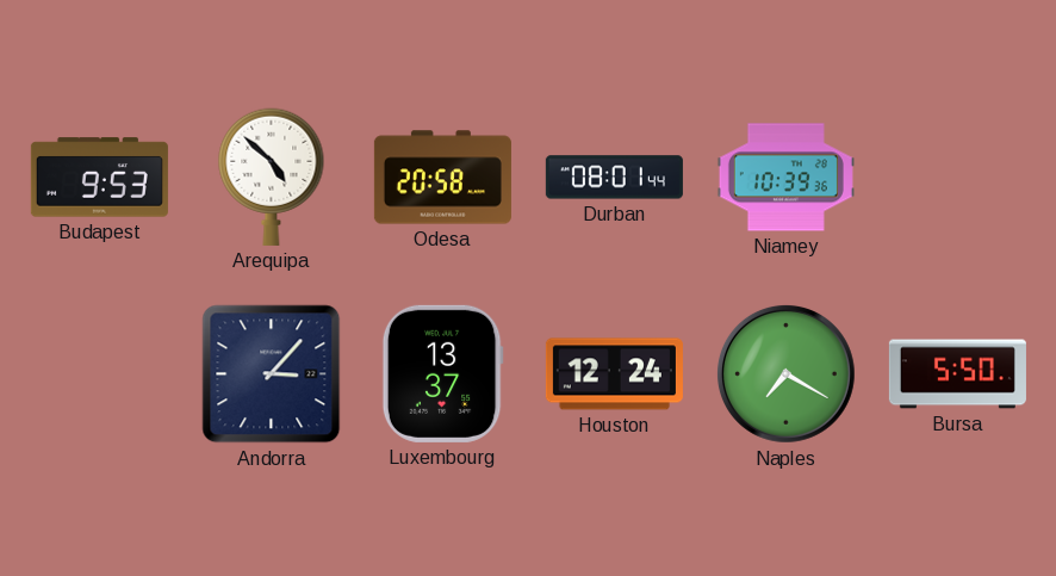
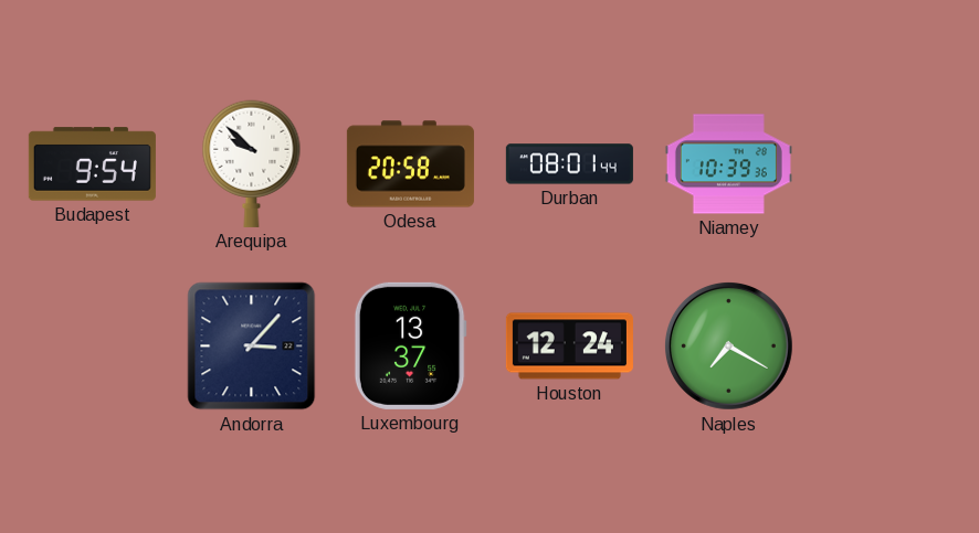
Budapest: 9:53 -> 9:54
Arequipa: 4:52 -> 9:52
Bursa: 5:50 -> none
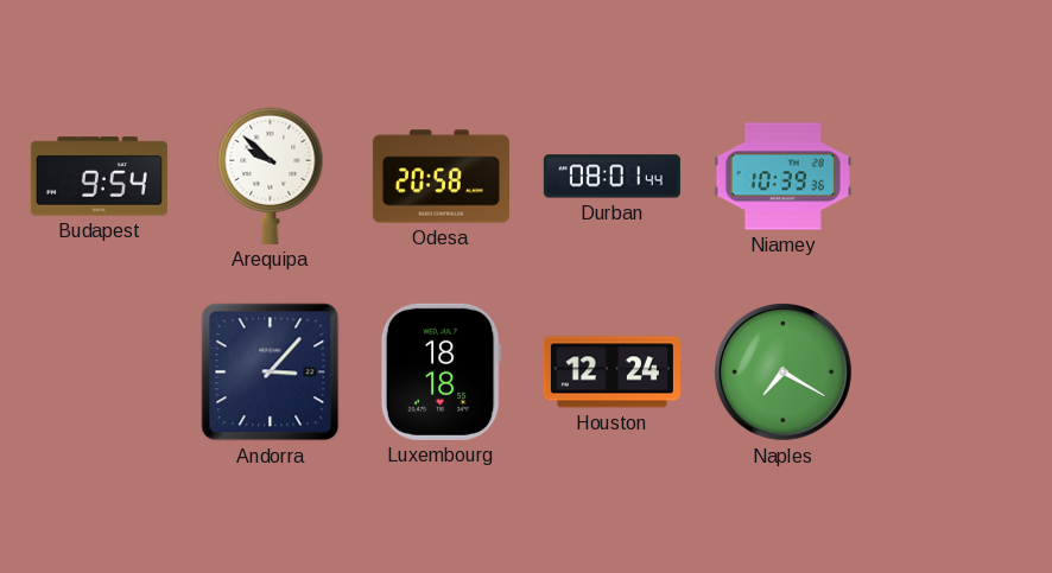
Luxembourg: 13:37 -> 18:18
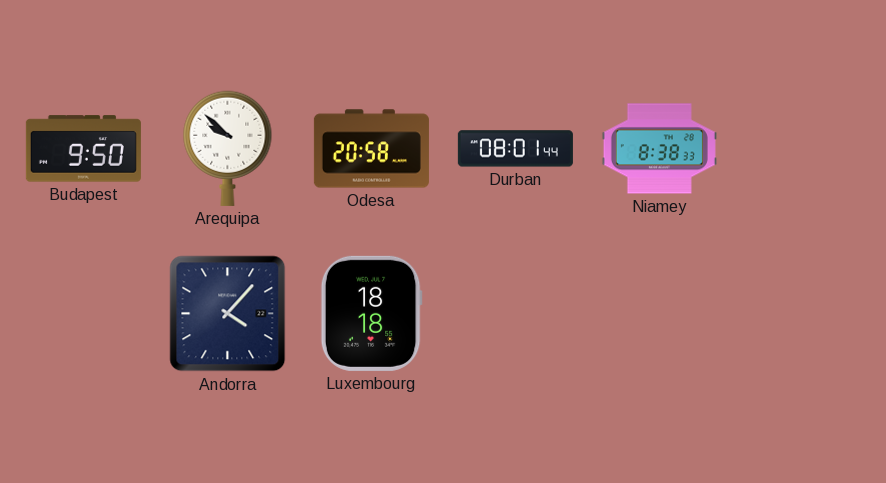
Budapest: 9:54 -> 9:50
Niamey: 10:39 -> 8:38
Andorra: 3:07 -> 4:07
Houston: 12:24 -> none
Naples: 7:20 -> none
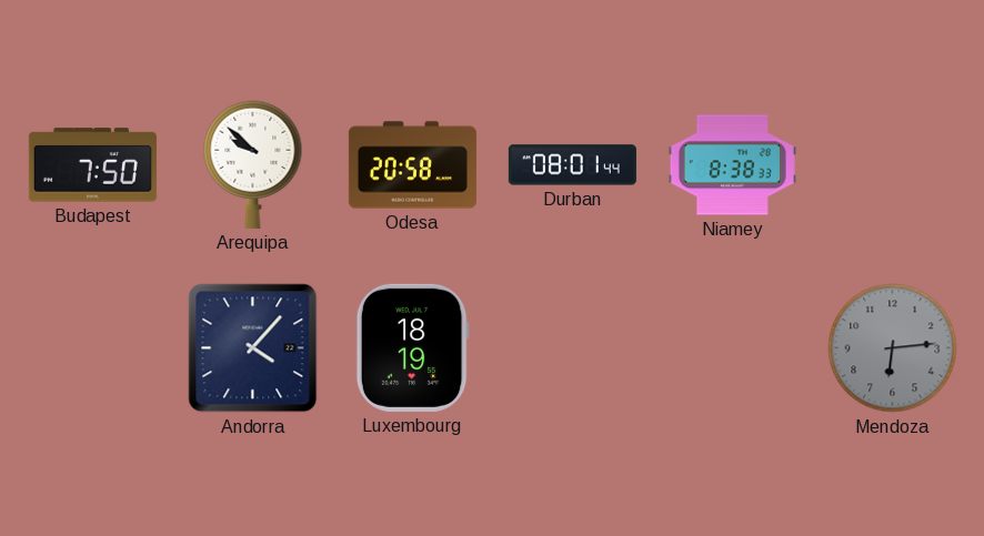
Budapest: 9:50 -> 7:50
Luxembourg: 18:18 -> 18:19
Mendoza: none -> 6:14
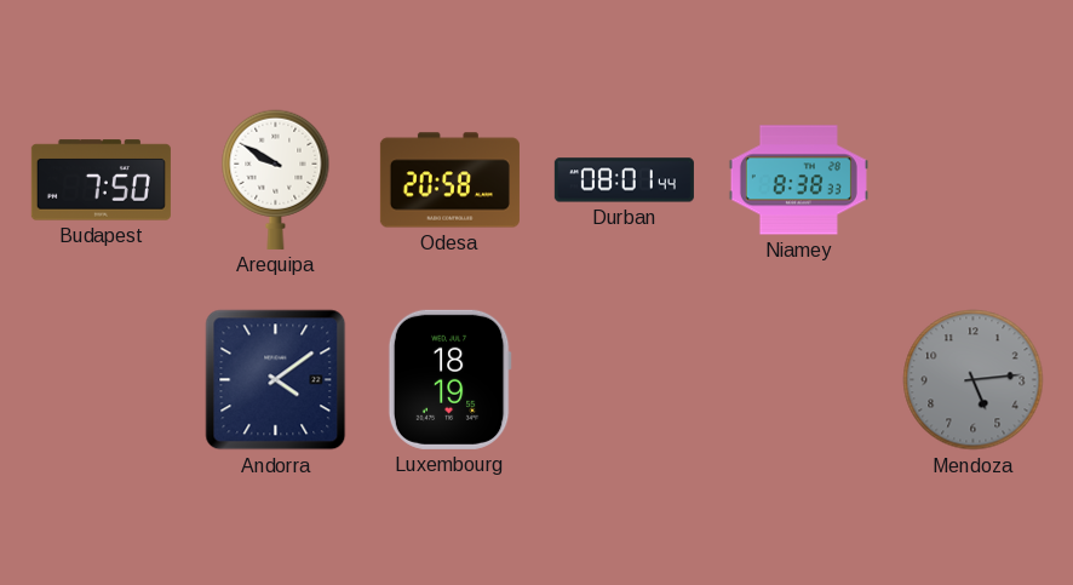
Arequipa: 9:52 -> 9:50
Andorra: 4:07 -> 4:09
Mendoza: 6:14 -> 5:14
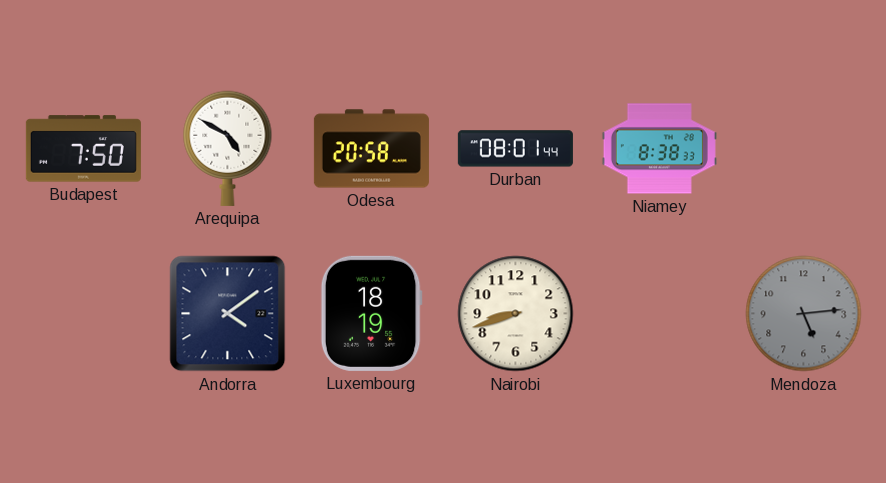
Arequipa: 9:50 -> 4:50
Nairobi: none -> 8:42
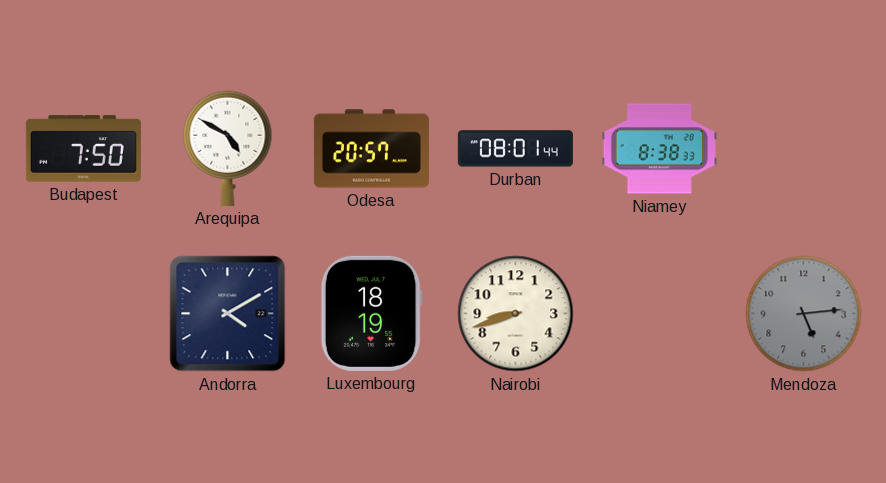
Odesa: 20:58 -> 20:57
Andorra: 4:09 -> 4:10
